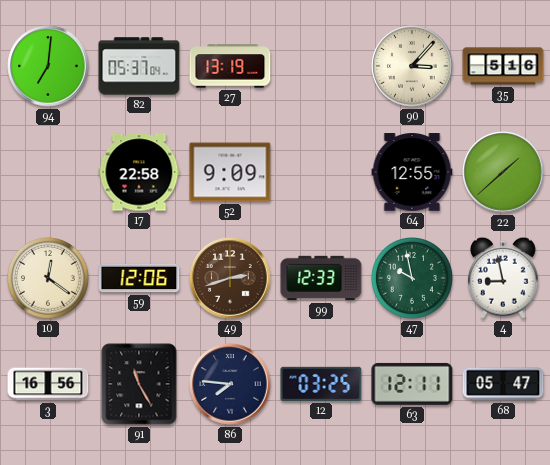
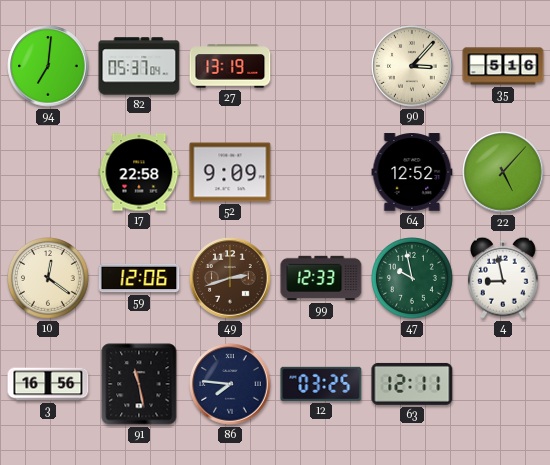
64: 12:55 -> 12:52
22: 1:38 -> 5:07
91: 11:25 -> 11:28
68: 05:47 -> none
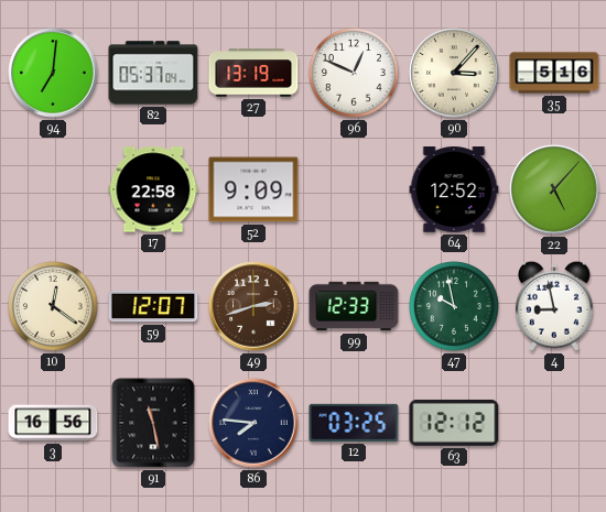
96: none -> 12:49
59: 12:06 -> 12:07
63: 12:11 -> 12:12
